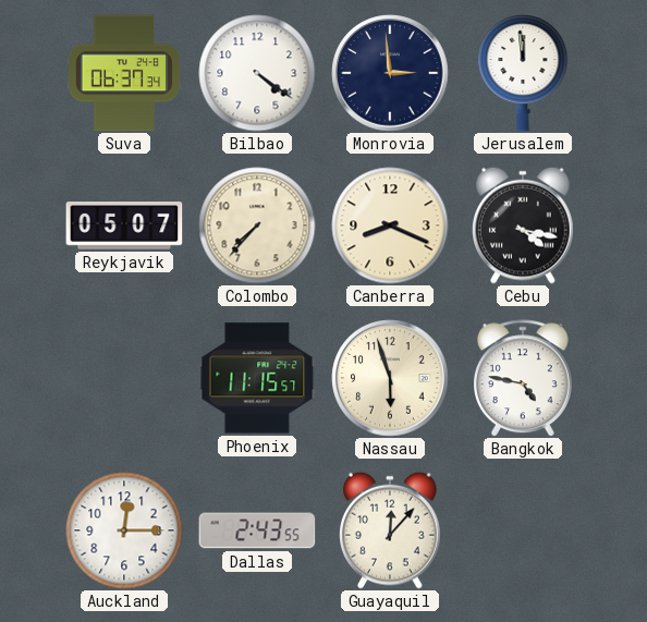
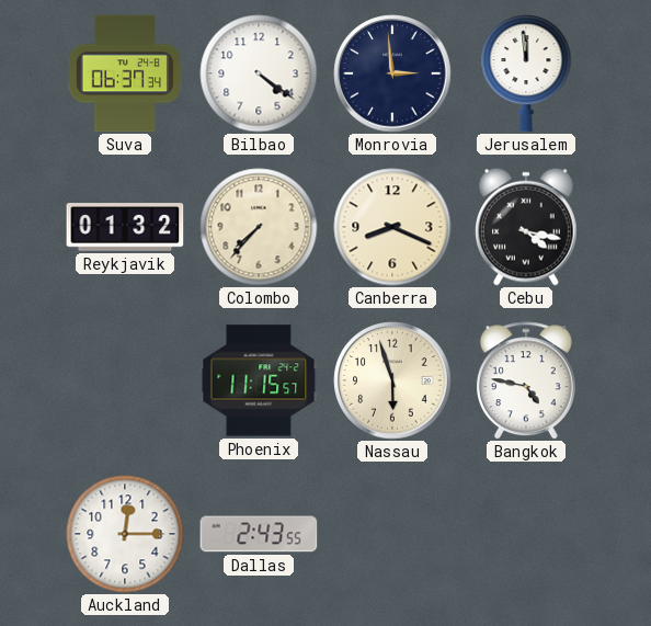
Reykjavik: 05:07 -> 01:32
Guayaquil: 12:07 -> none
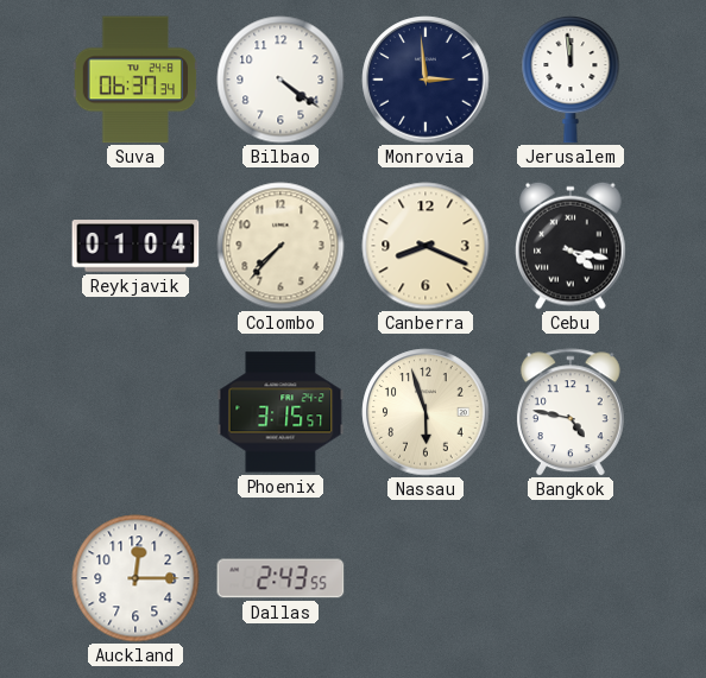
Reykjavik: 01:32 -> 01:04
Phoenix: 11:15 -> 3:15
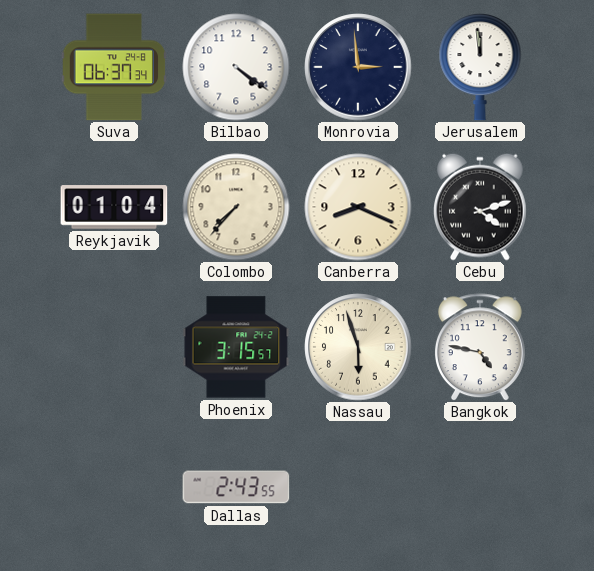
Cebu: 4:17 -> 4:12
Auckland: 12:15 -> none
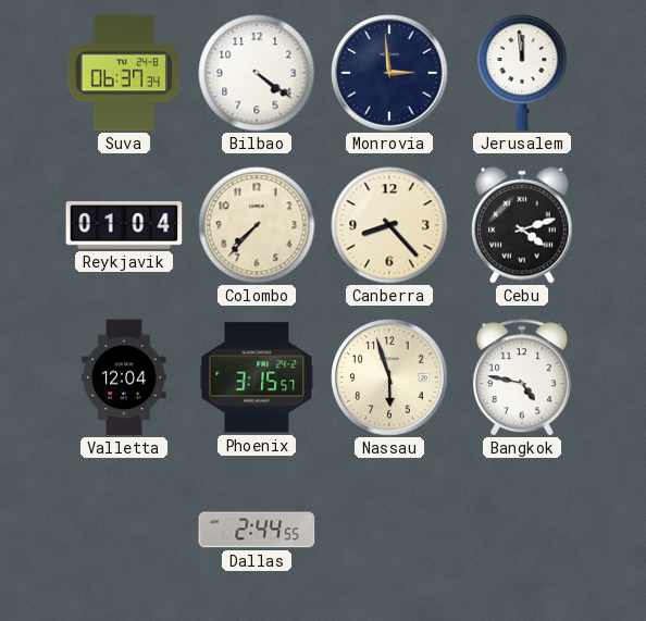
Canberra: 8:19 -> 8:23
Valletta: none -> 12:04
Dallas: 2:43 -> 2:44
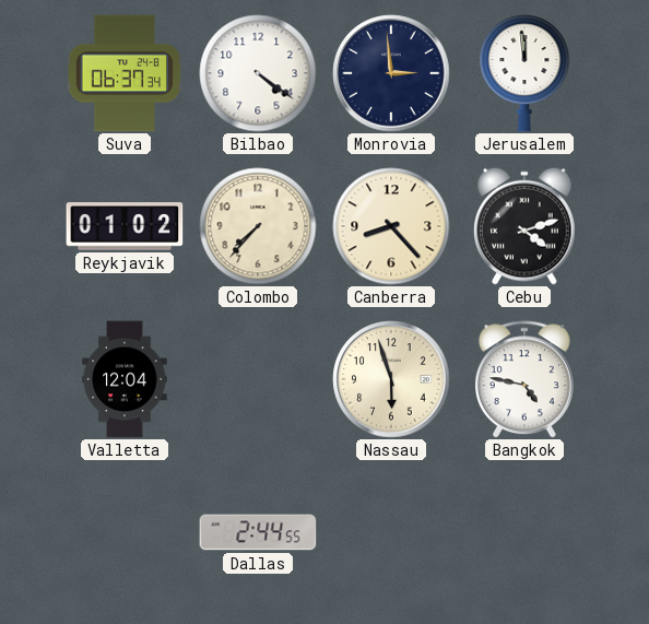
Reykjavik: 01:04 -> 01:02
Phoenix: 3:15 -> none
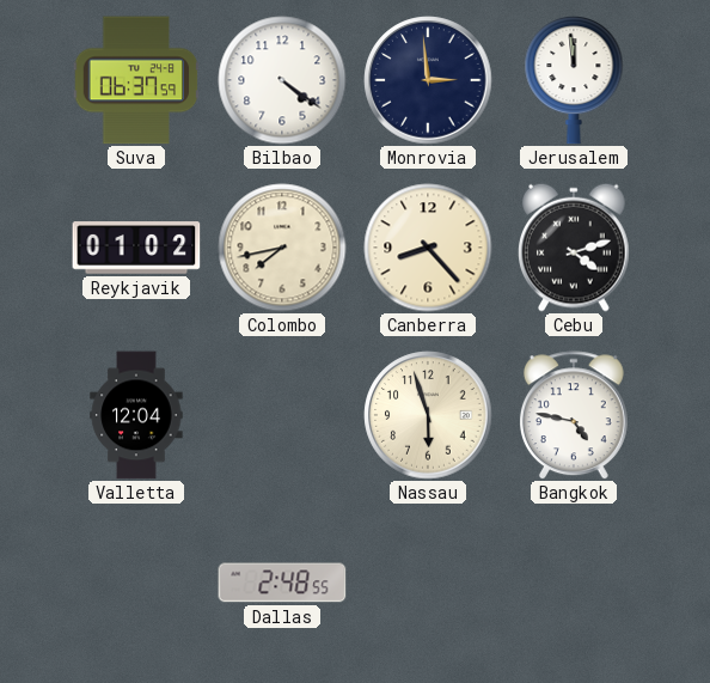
Suva: 06:37:34 -> 06:37:59
Colombo: 7:37 -> 7:43
Dallas: 2:44 -> 2:48
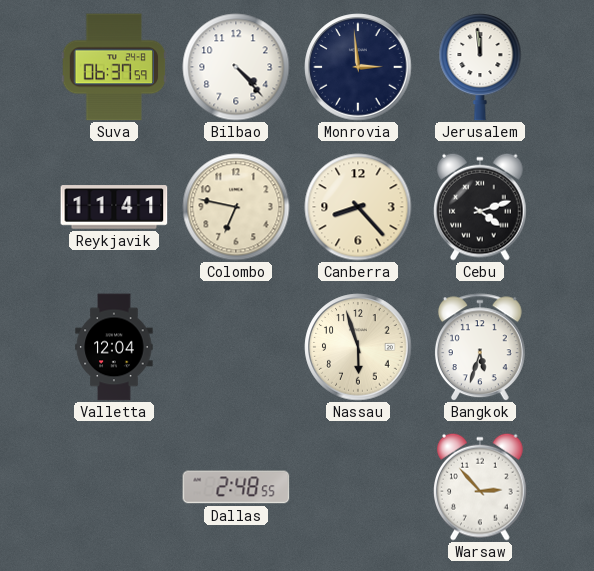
Bilbao: 4:21 -> 4:23
Reykjavik: 01:02 -> 11:41
Colombo: 7:43 -> 6:47
Bangkok: 4:47 -> 5:33
Warsaw: none -> 2:53
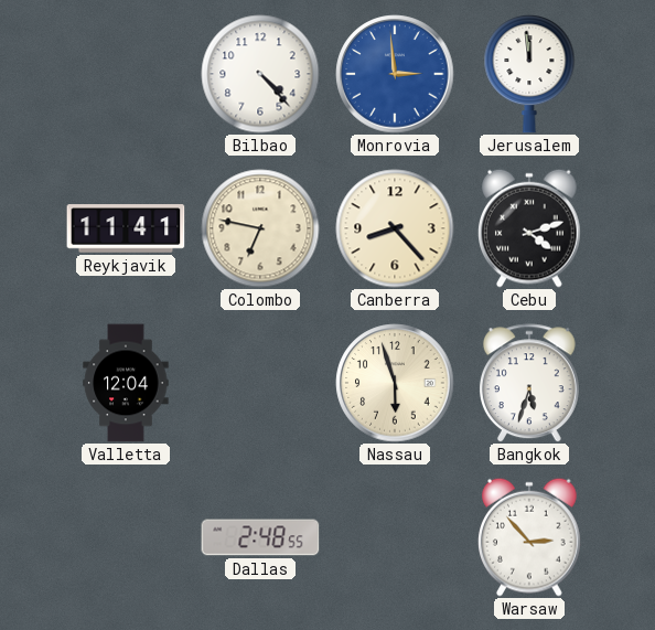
Suva: 06:37 -> none
Monrovia dial: navy -> blue
